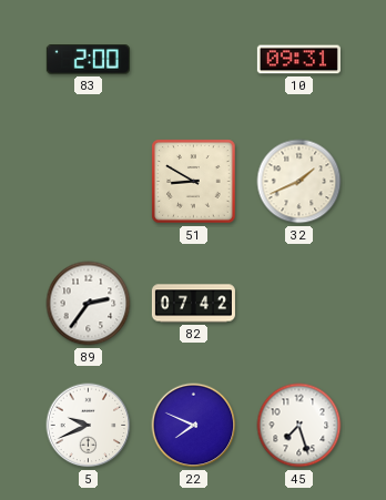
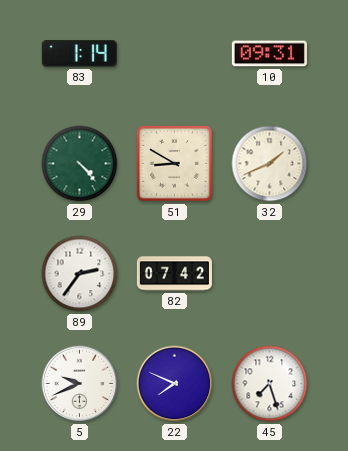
83: 2:00 -> 1:14
29: none -> 4:23
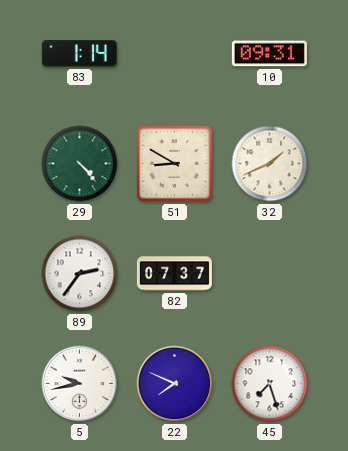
82: 07:42 -> 07:37
5: 9:41 -> 9:43
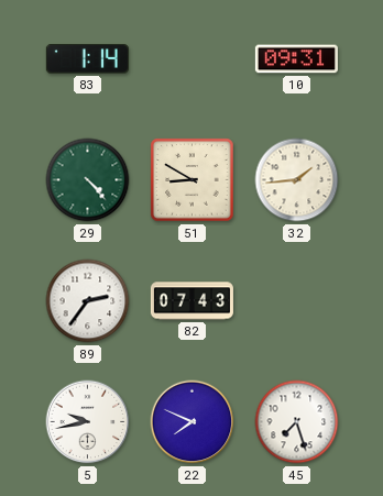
32: 1:41 -> 1:44
82: 07:37 -> 07:43
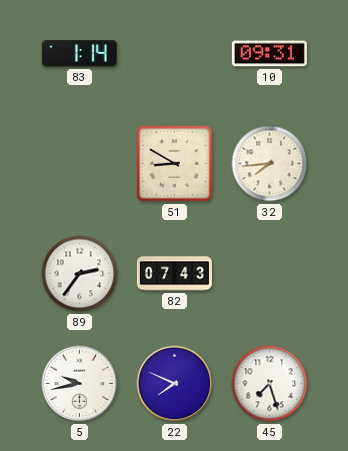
29: 4:23 -> none
32: 1:44 -> 7:44
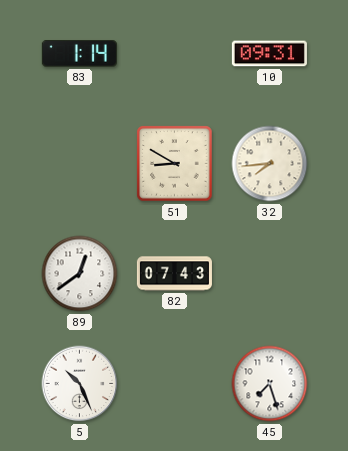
89: 2:36 -> 12:39
5: 9:43 -> 10:26
22: 7:49 -> none
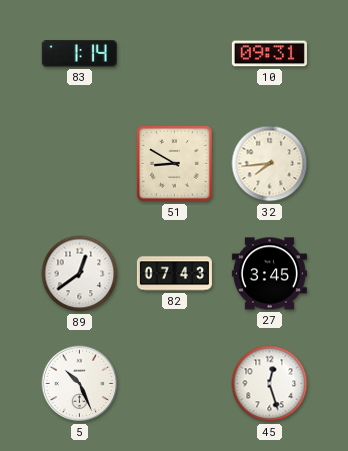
27: none -> 3:45
45: 7:27 -> 12:27
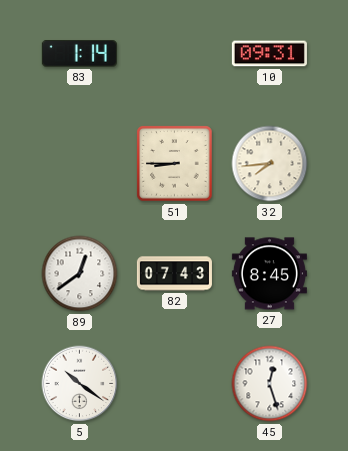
51: 8:50 -> 8:45
27: 3:45 -> 8:45
5: 10:26 -> 10:21
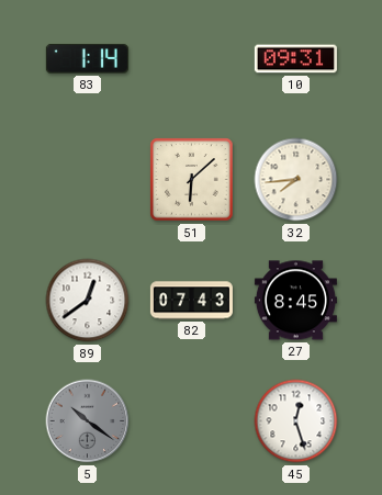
51: 8:45 -> 6:08
5 dial: white -> grey
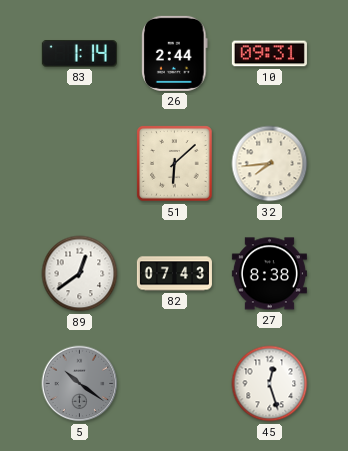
26: none -> 2:44
27: 8:45 -> 8:38
